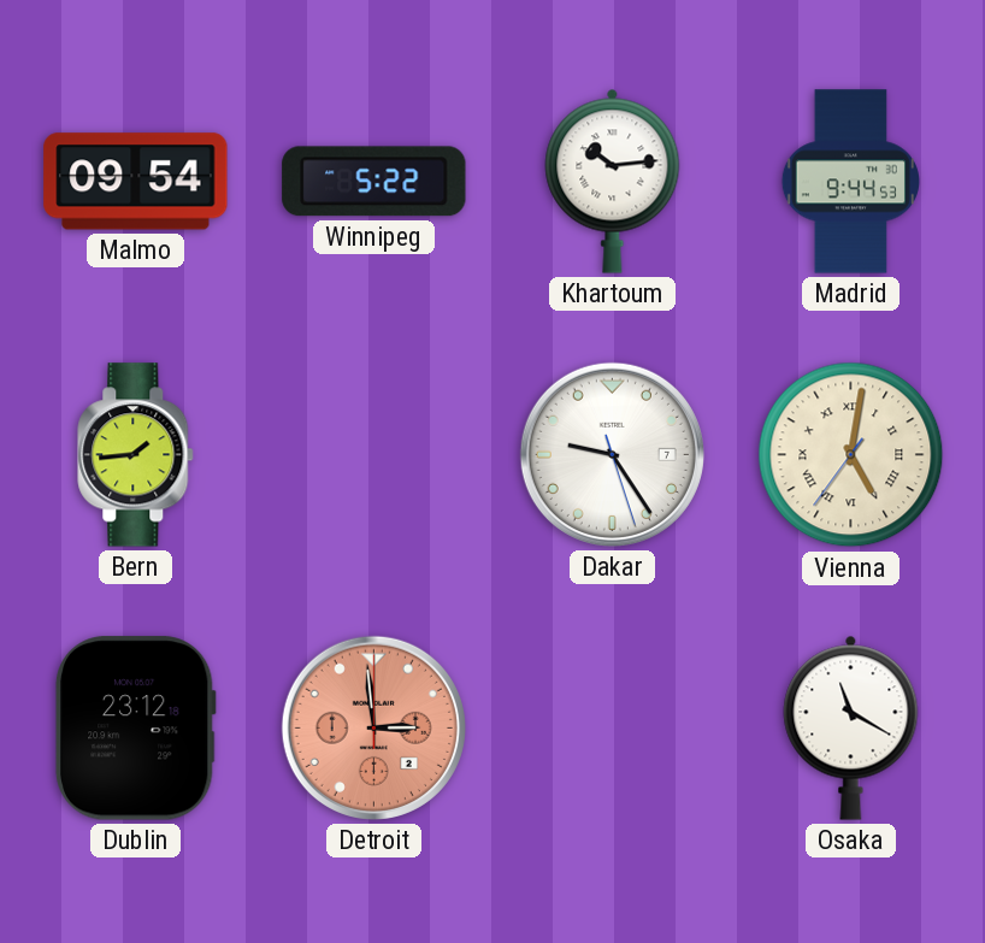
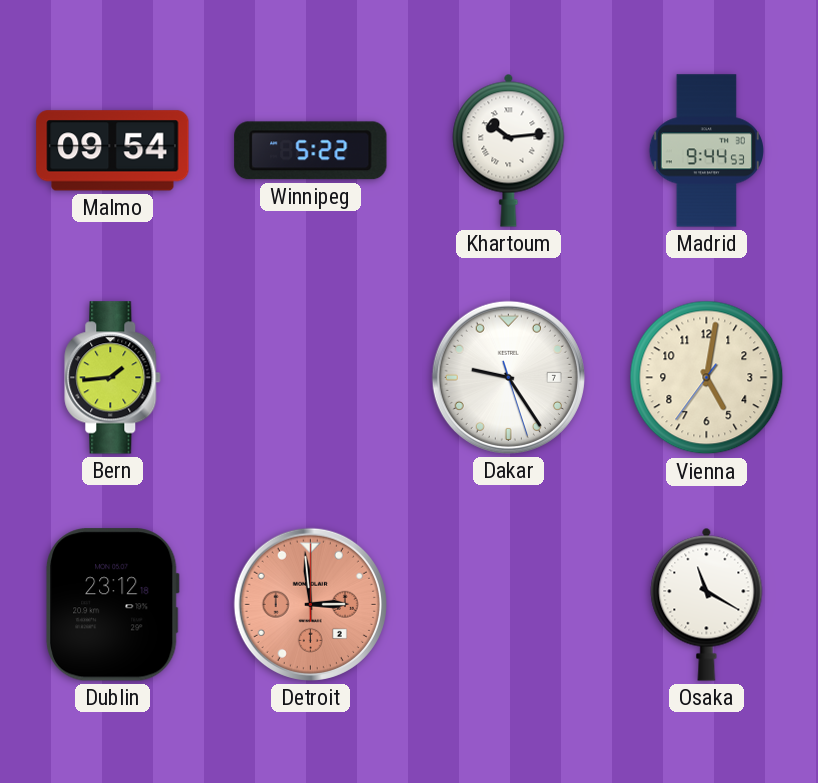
Vienna numerals: Roman -> Arabic
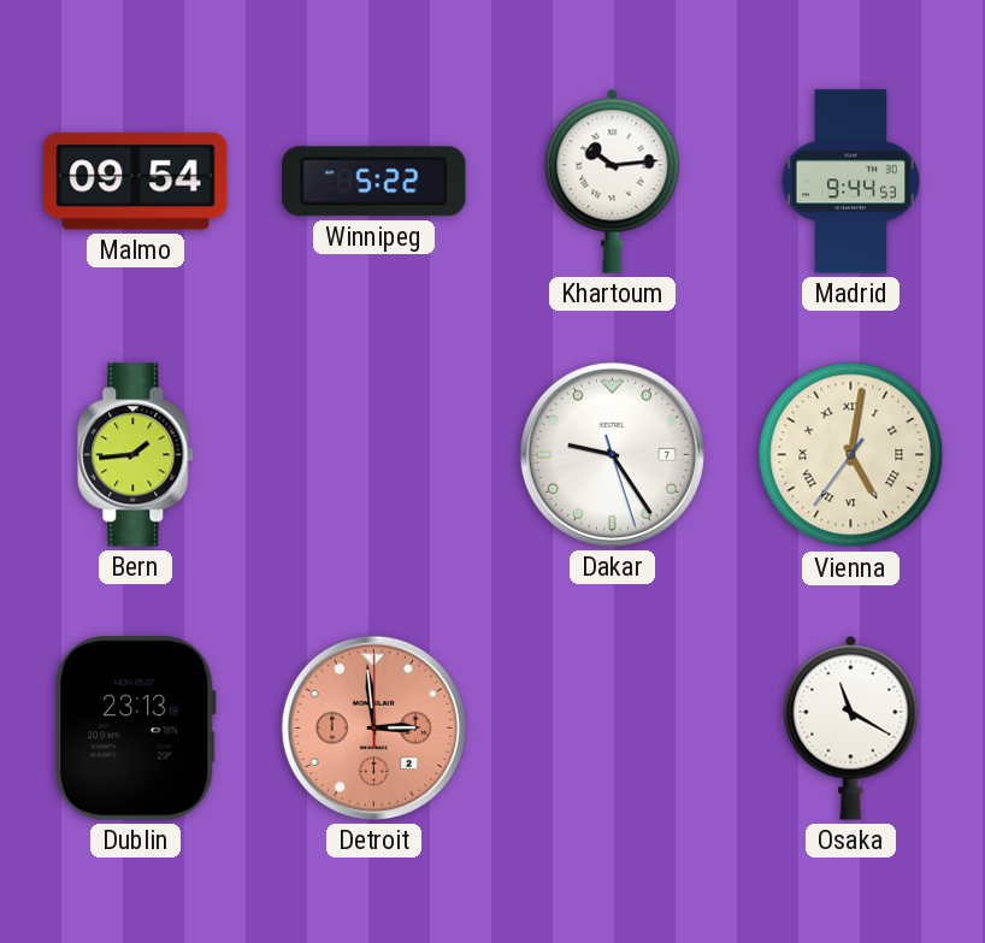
Vienna numerals: Arabic -> Roman
Dublin: 23:12 -> 23:13
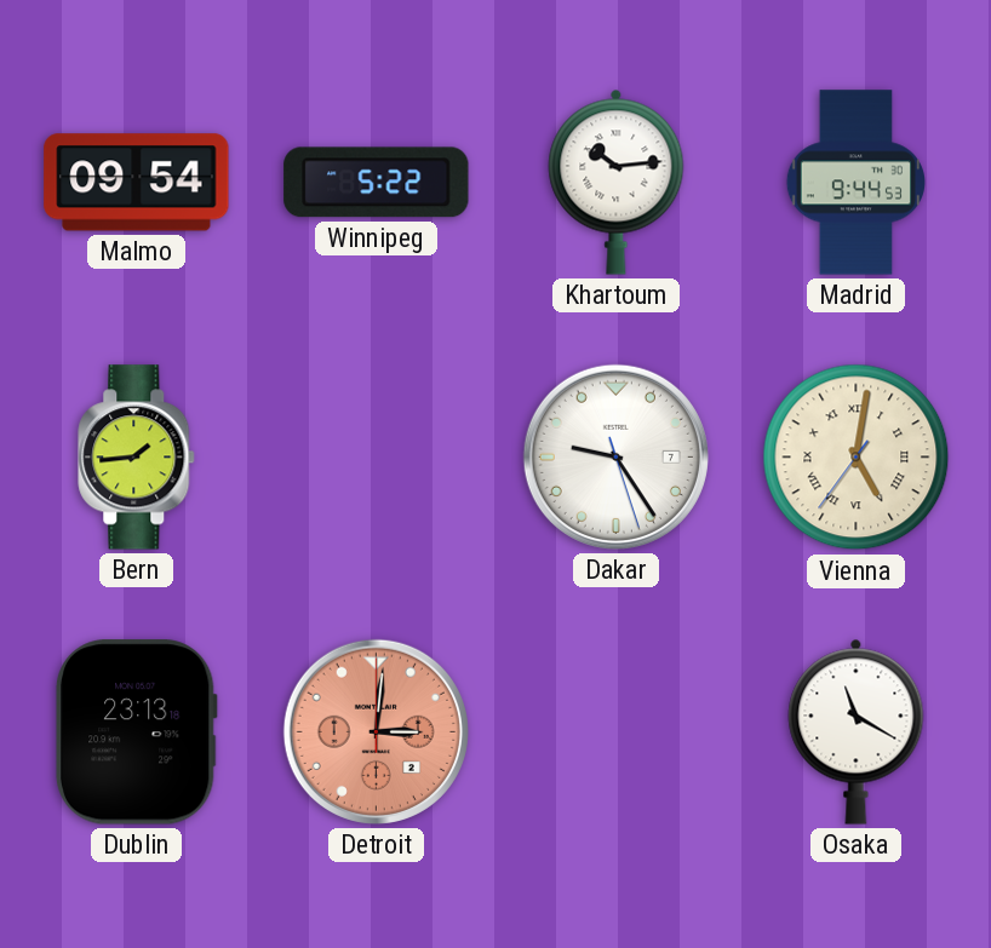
Detroit: 2:59 -> 3:01
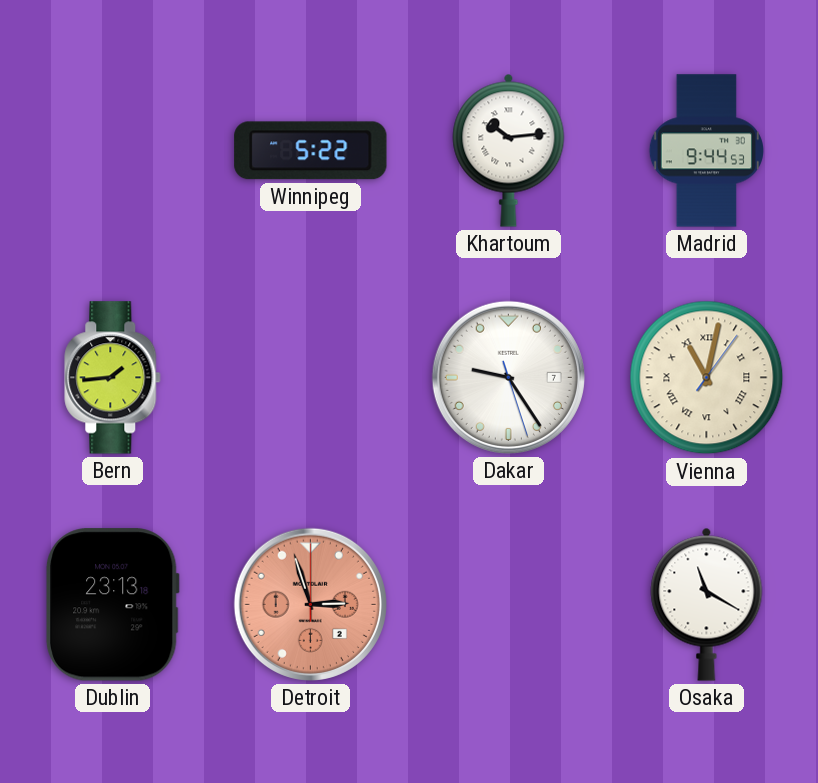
Malmo: 09:54 -> none
Vienna: 5:01 -> 11:02
Detroit: 3:01 -> 2:57
